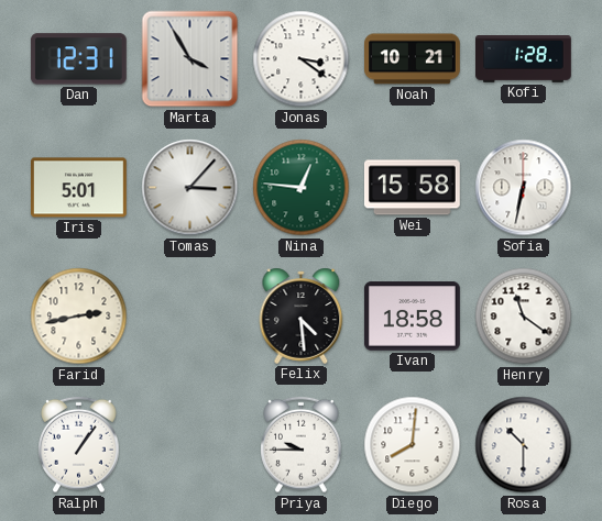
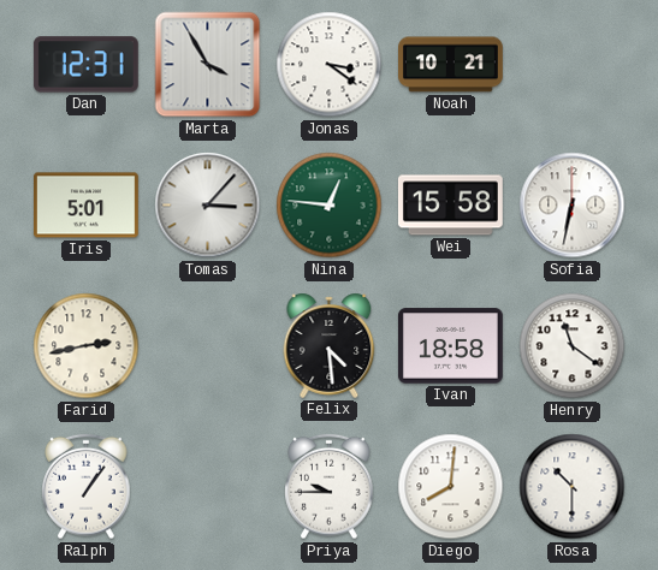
Kofi: 1:28 -> none
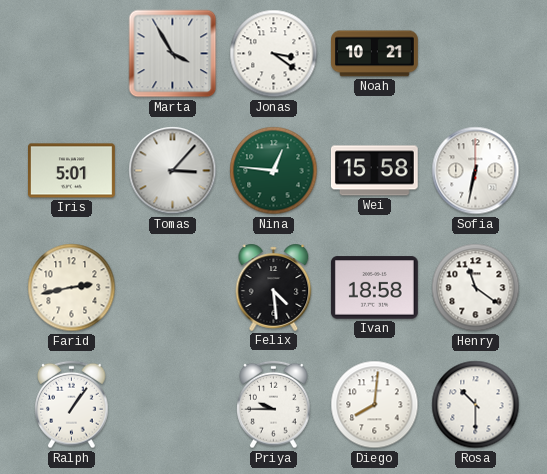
Dan: 12:31 -> none
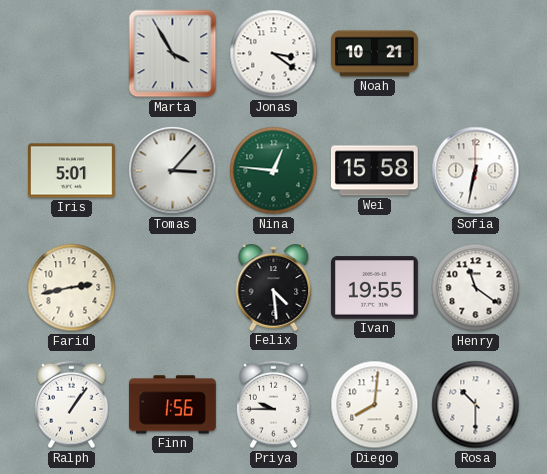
Ivan: 18:58 -> 19:55
Finn: none -> 1:56
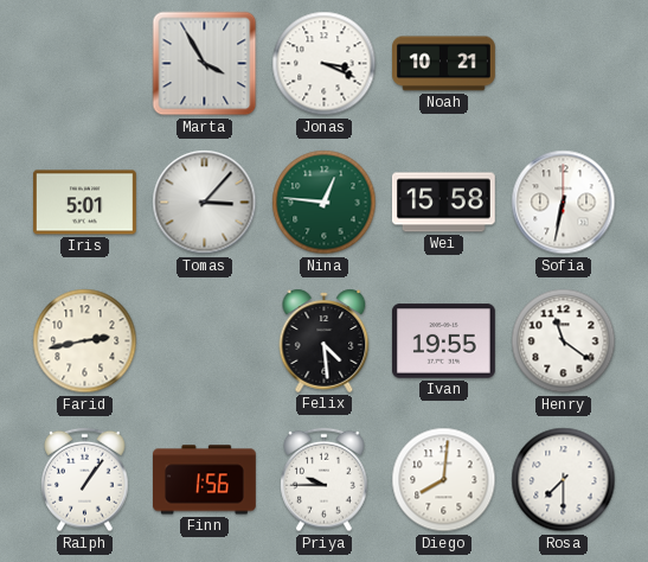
Jonas: 3:21 -> 3:19
Rosa: 10:30 -> 7:30
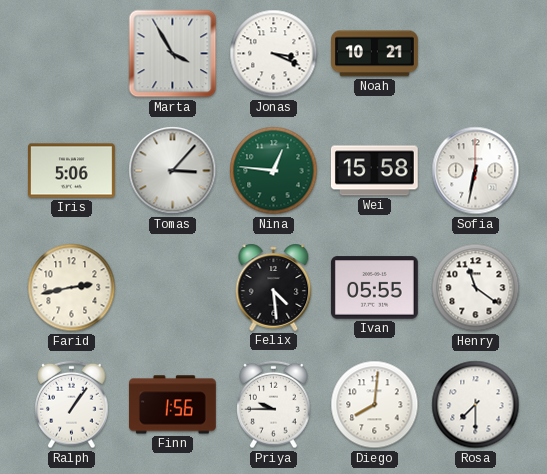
Iris: 5:01 -> 5:06
Ivan: 19:55 -> 05:55
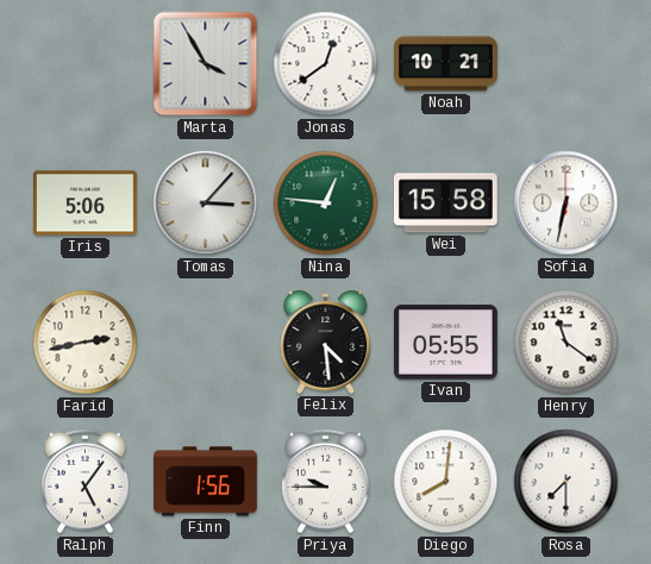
Jonas: 3:19 -> 12:39
Ralph: 1:06 -> 5:06
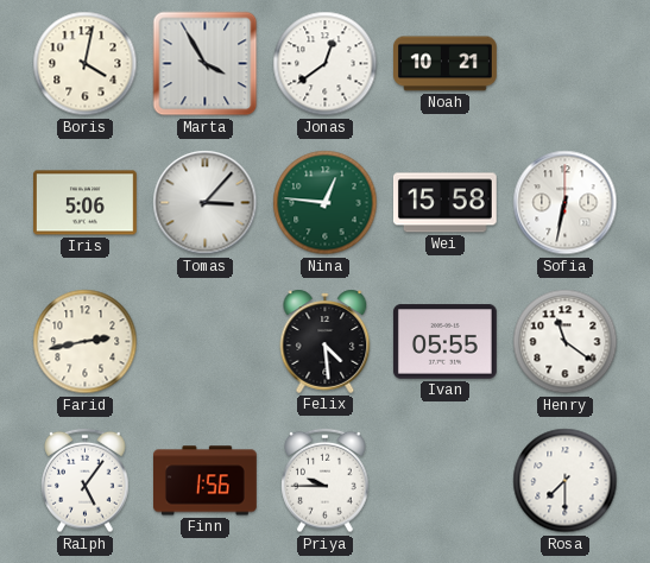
Boris: none -> 4:02
Diego: 8:01 -> none
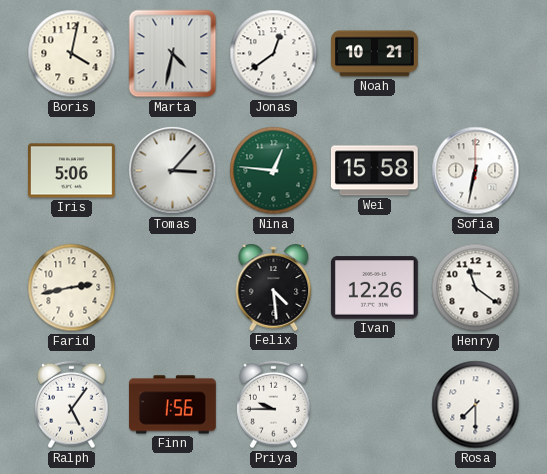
Marta: 3:55 -> 4:32
Ivan: 05:55 -> 12:26
